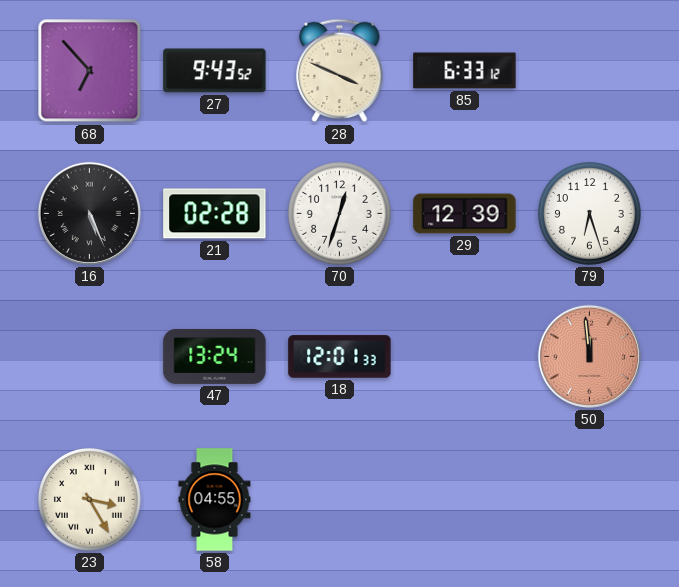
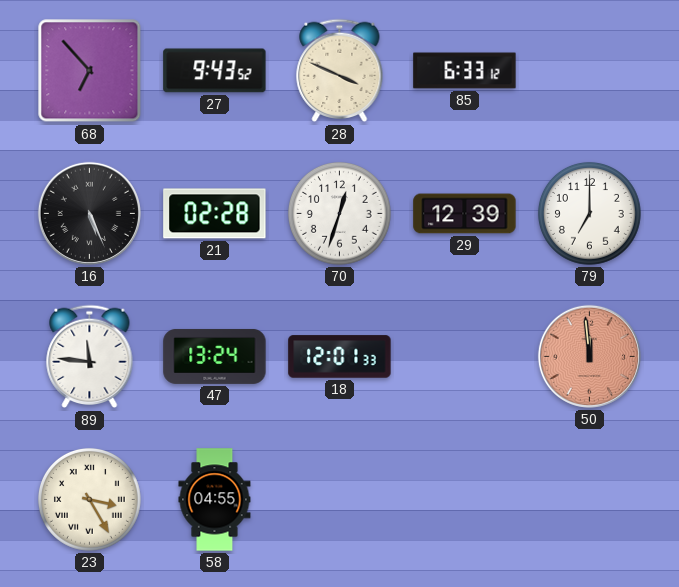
79: 6:27 -> 7:00
89: none -> 11:46
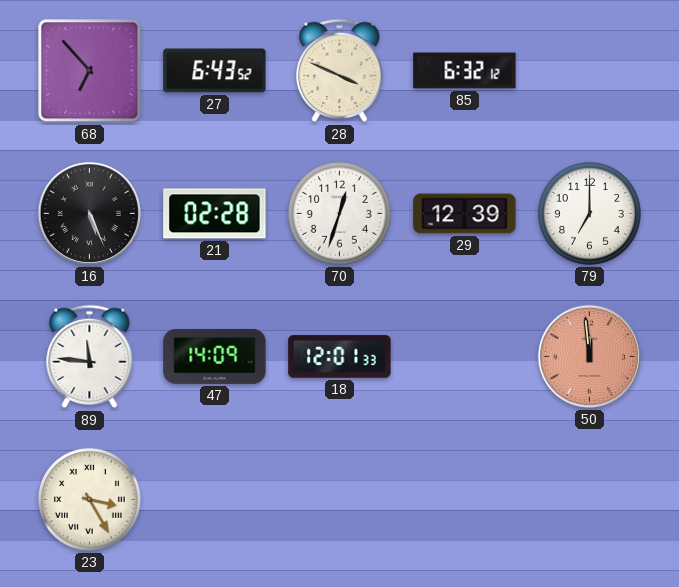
27: 9:43 -> 6:43
85: 6:33 -> 6:32
47: 13:24 -> 14:09
58: 04:55 -> none
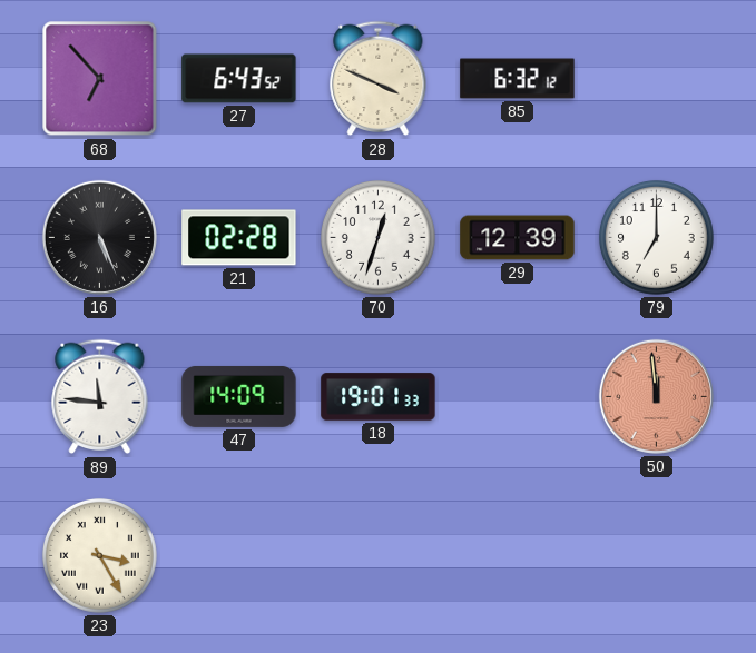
18: 12:01 -> 19:01
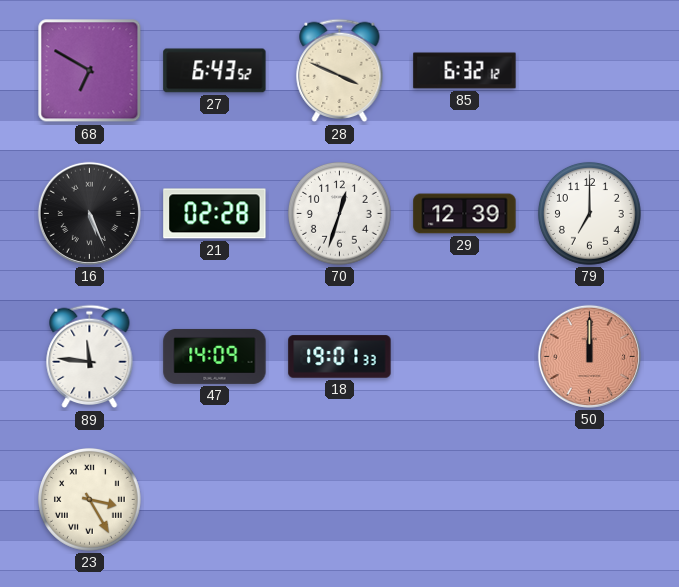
68: 6:53 -> 6:50
50: 11:59 -> 12:00
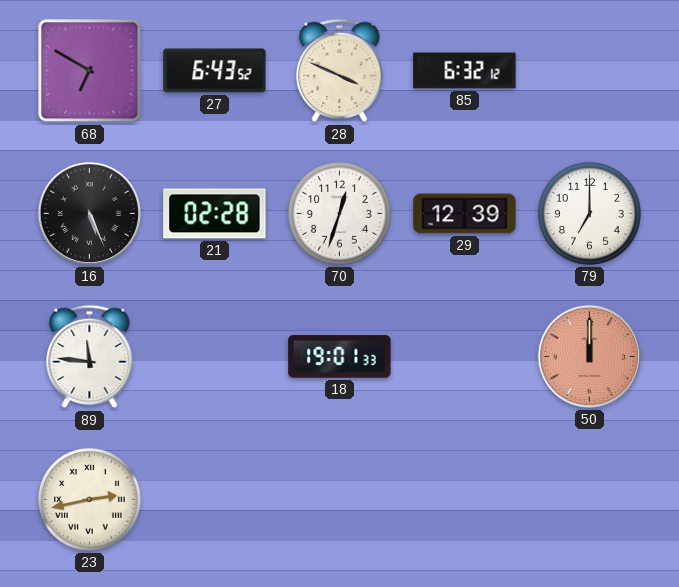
47: 14:09 -> none
23: 3:25 -> 2:43
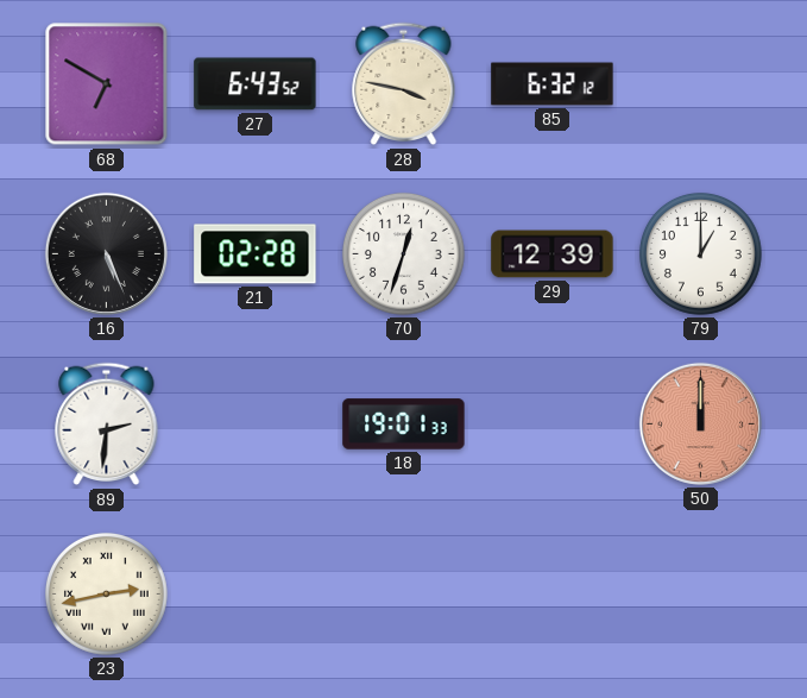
28: 3:49 -> 3:47
79: 7:00 -> 1:00
89: 11:46 -> 2:31
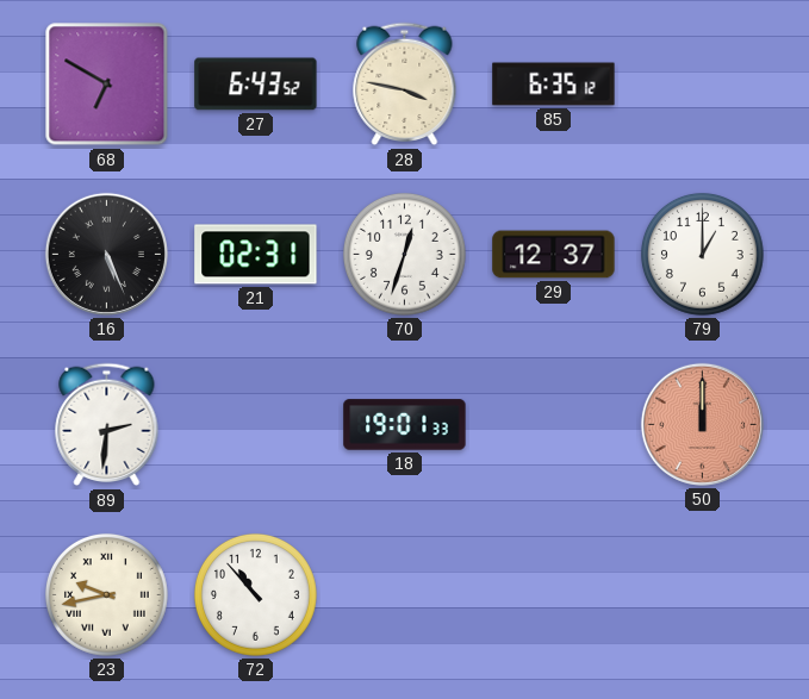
85: 6:32 -> 6:35
21: 02:28 -> 02:31
29: 12:39 -> 12:37
23: 2:43 -> 9:43
72: none -> 10:53
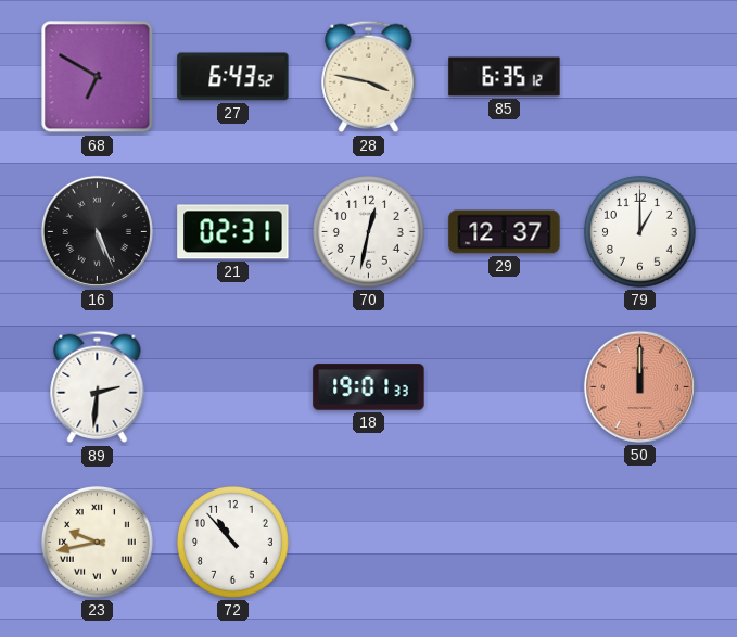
70: 12:33 -> 12:32
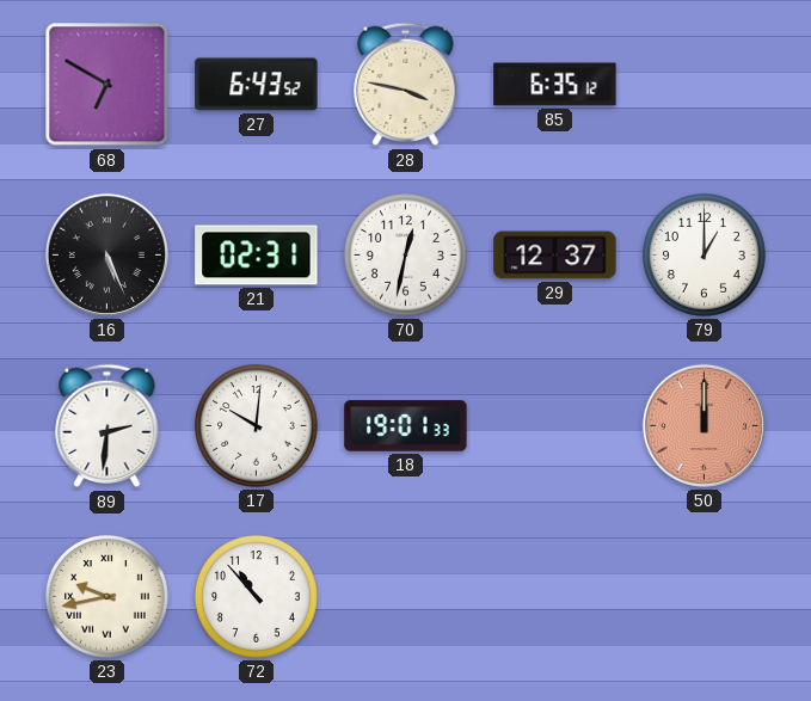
17: none -> 10:01
